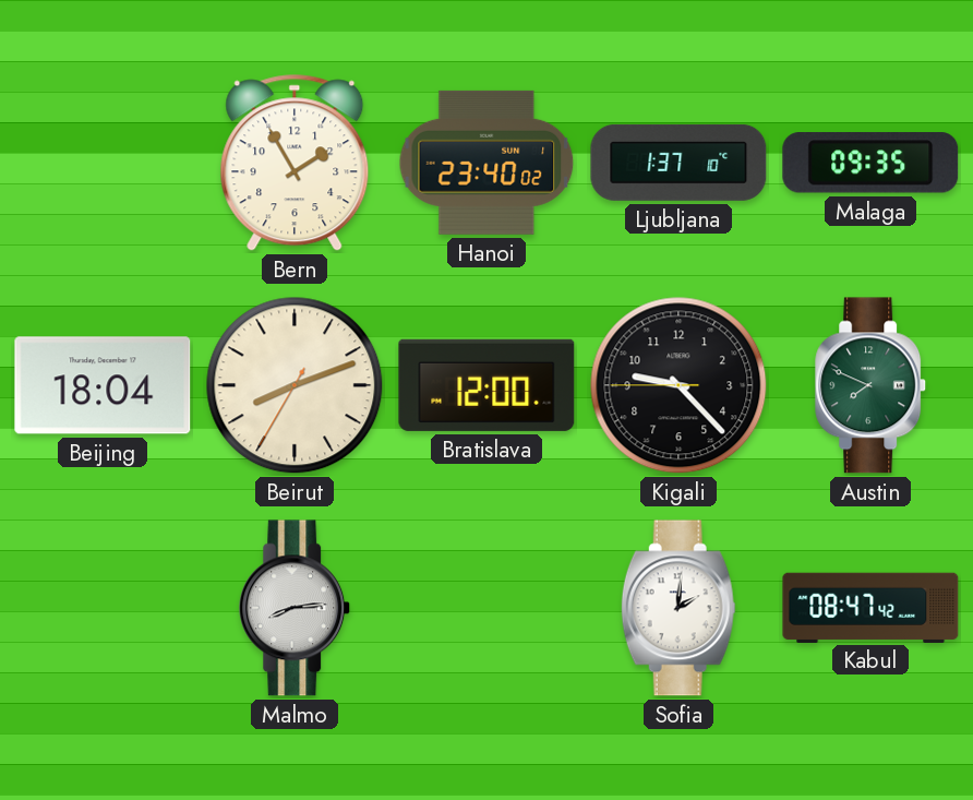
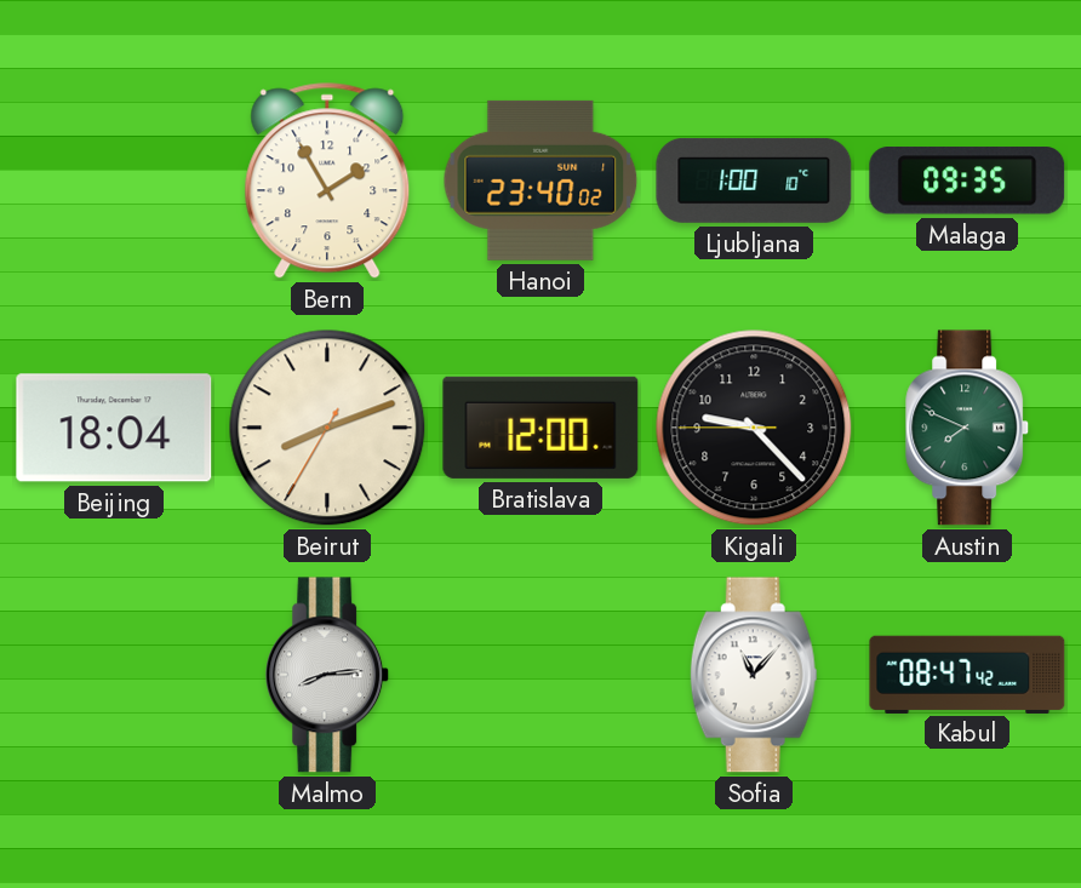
Ljubljana: 1:37 -> 1:00
Sofia: 2:01 -> 11:07
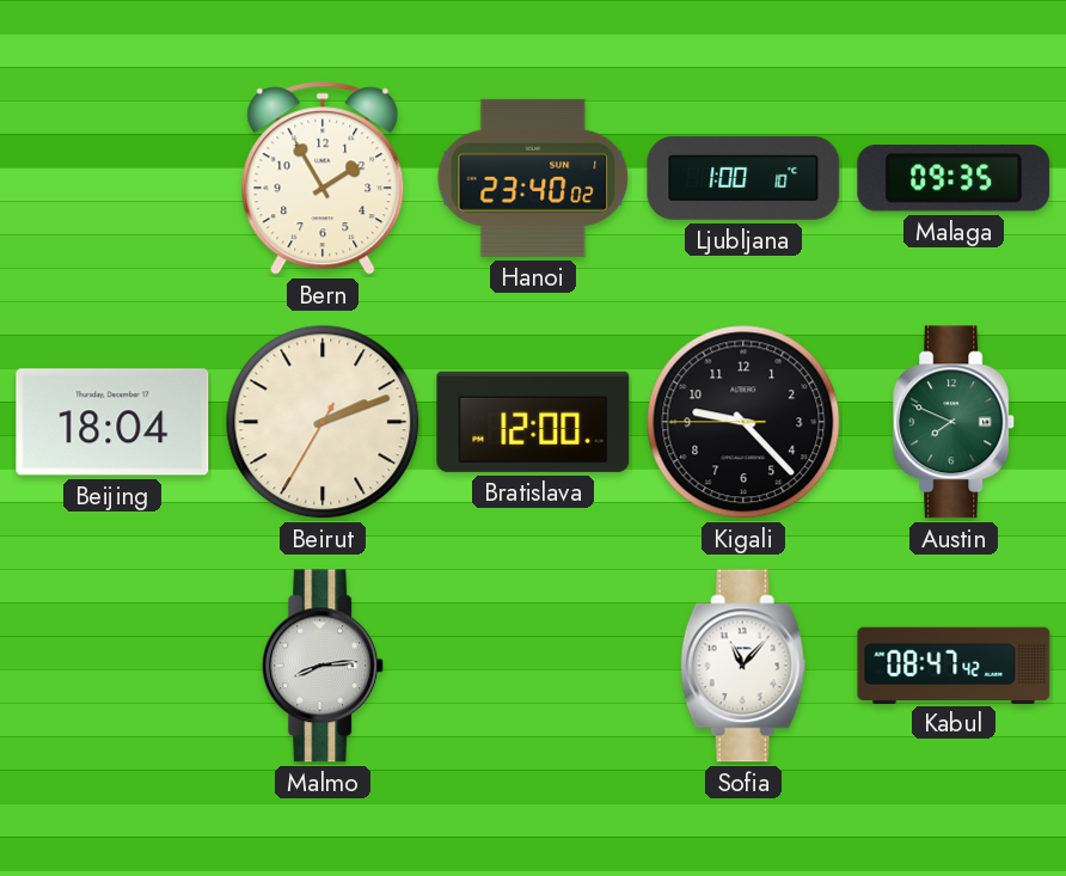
Beirut: 8:11 -> 2:11
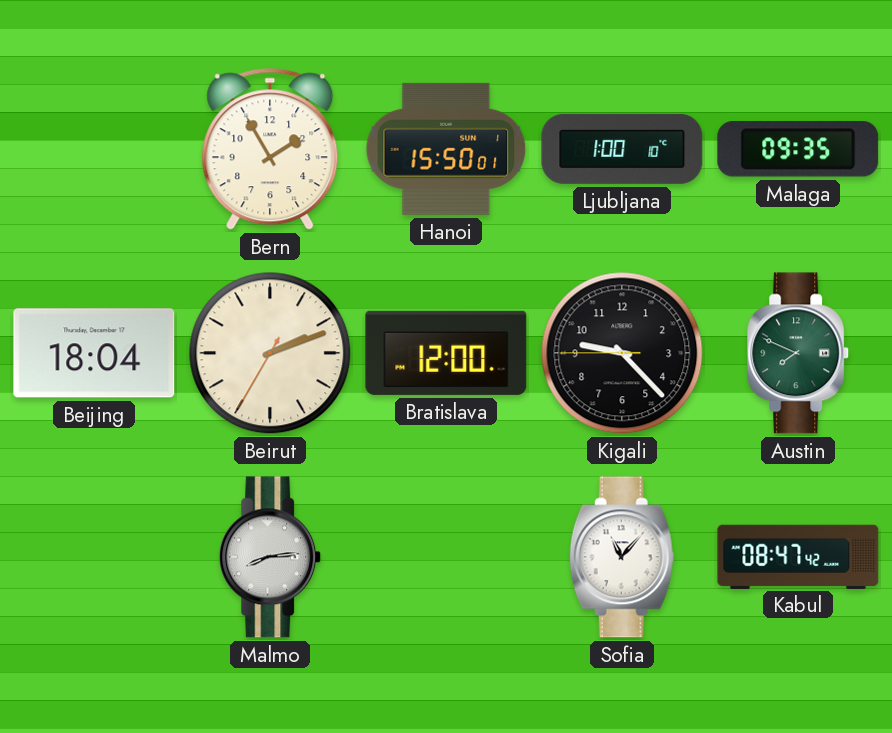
Hanoi: 23:40 -> 15:50
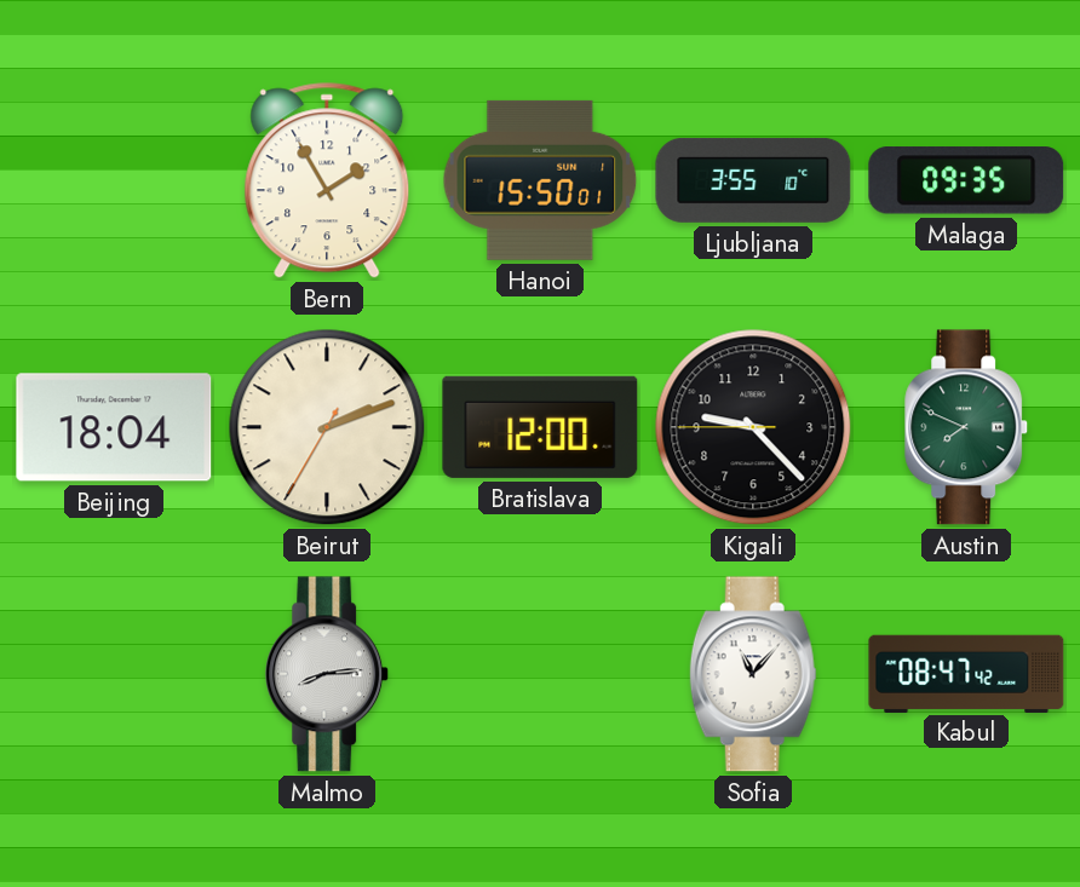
Ljubljana: 1:00 -> 3:55
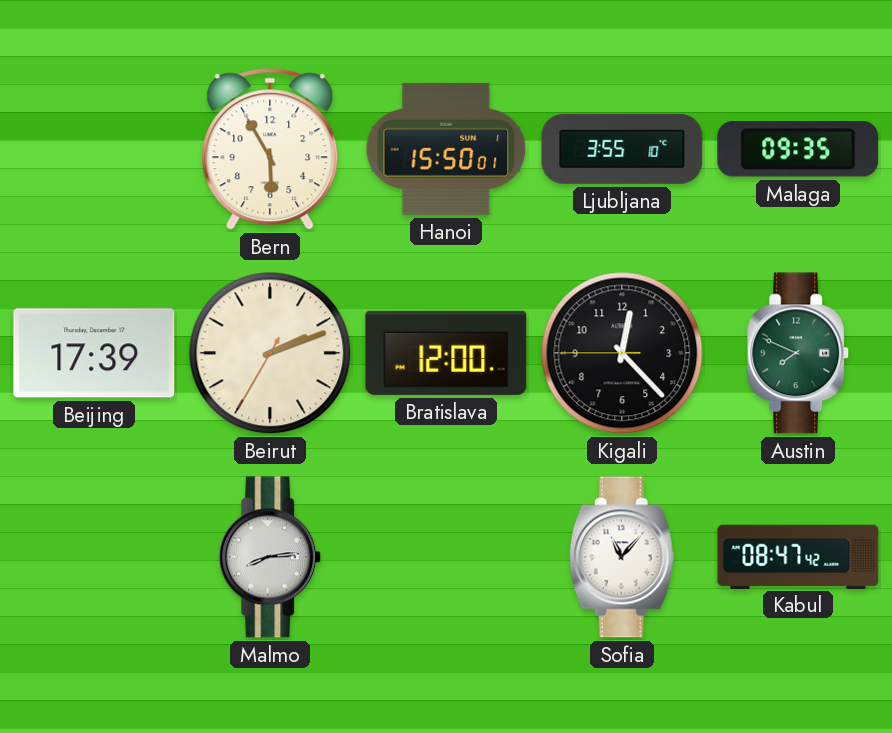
Bern: 1:55 -> 5:55
Beijing: 18:04 -> 17:39
Kigali: 9:22 -> 12:22
